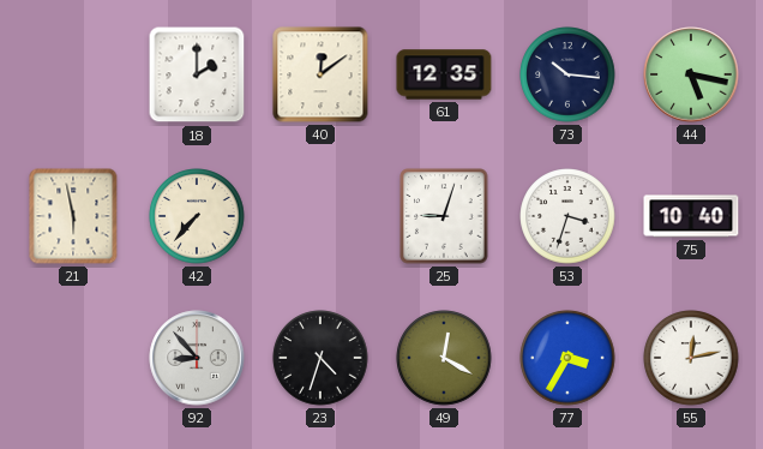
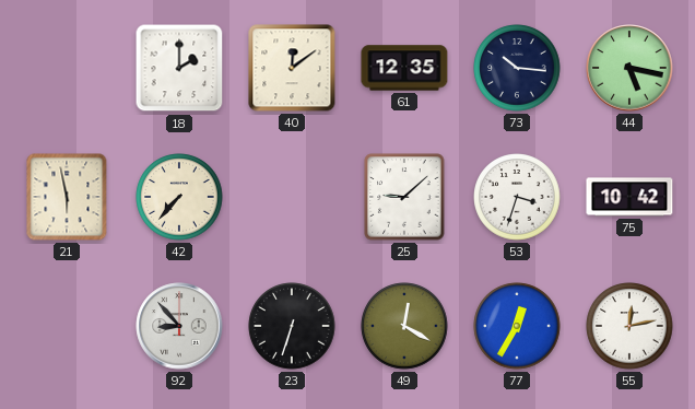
25: 9:03 -> 9:08
75: 10:40 -> 10:42
23: 4:33 -> 6:33
77: 3:35 -> 12:35
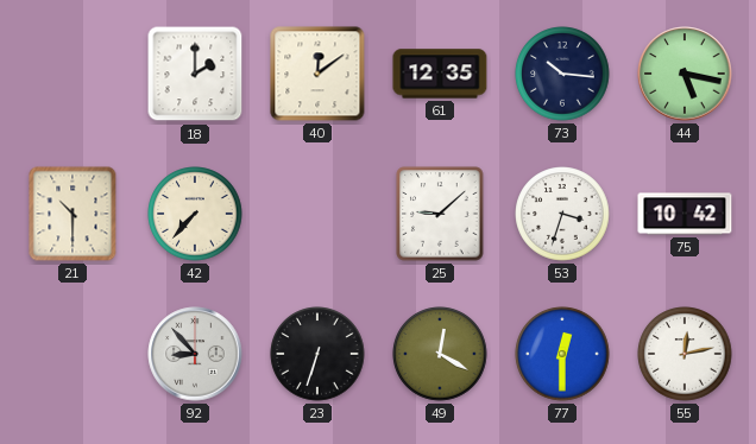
21: 5:58 -> 10:30
77: 12:35 -> 12:30
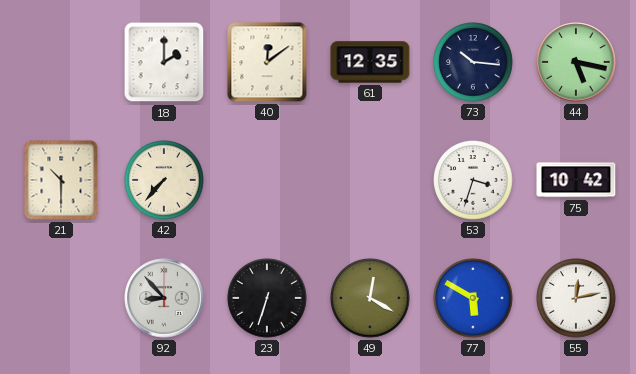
25: 9:08 -> none
77: 12:30 -> 5:50
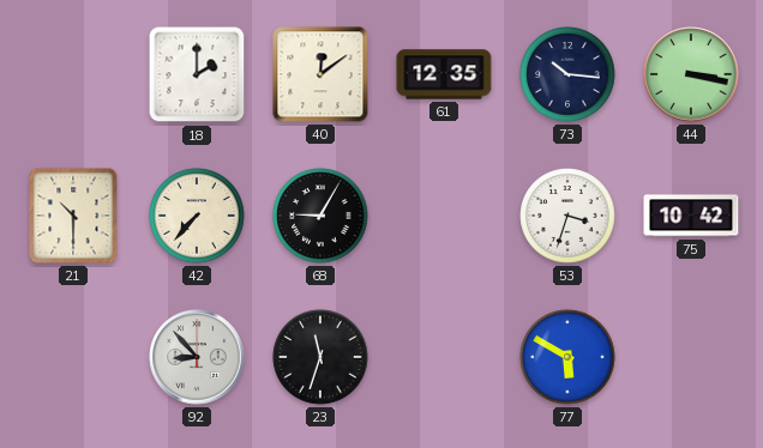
44: 5:17 -> 3:17
68: none -> 9:05
23: 6:33 -> 11:33
49: 12:20 -> none
55: 12:13 -> none
